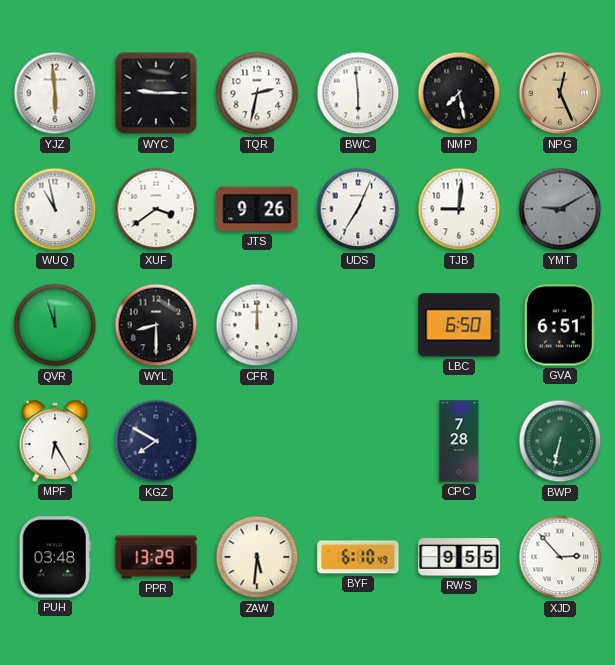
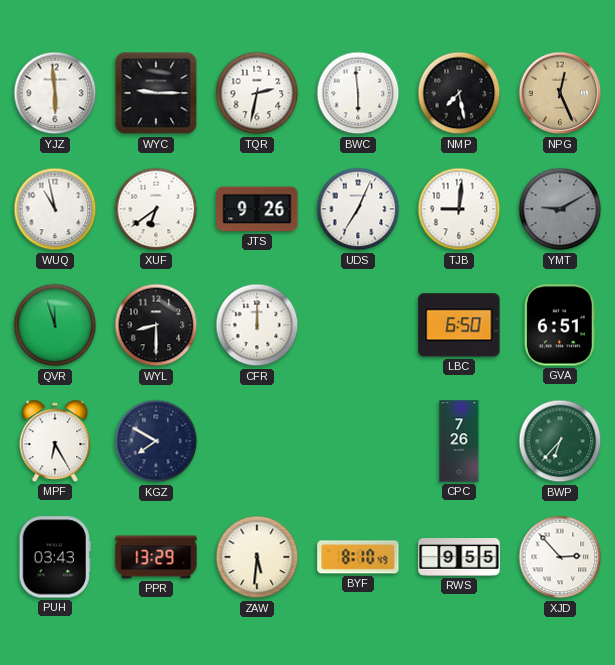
XUF: 3:39 -> 6:39
CPC: 7:28 -> 7:26
BWP: 6:32 -> 6:37
PUH: 03:48 -> 03:43
BYF: 6:10 -> 8:10
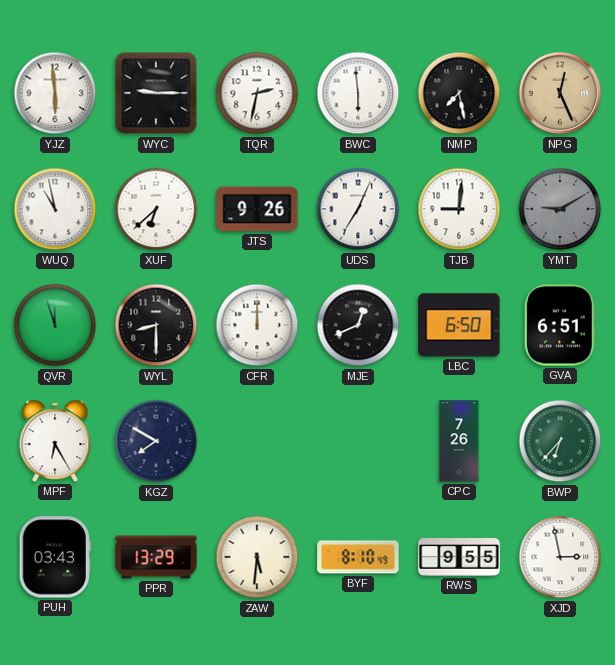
XUF: 6:39 -> 6:38
MJE: none -> 12:41
XJD: 2:53 -> 2:58
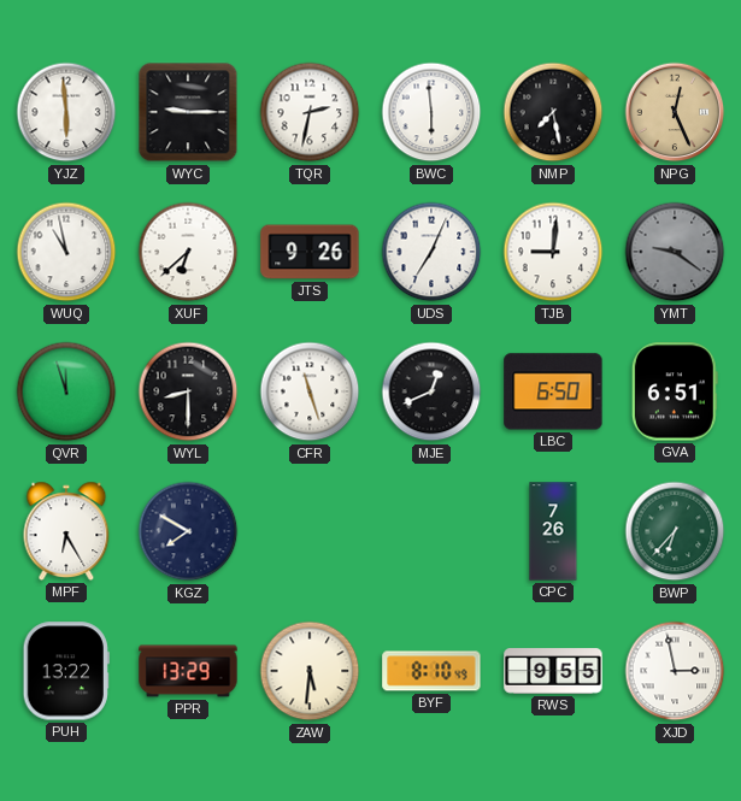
YMT: 9:10 -> 9:21
CFR: 12:00 -> 11:27
PUH: 03:43 -> 13:22
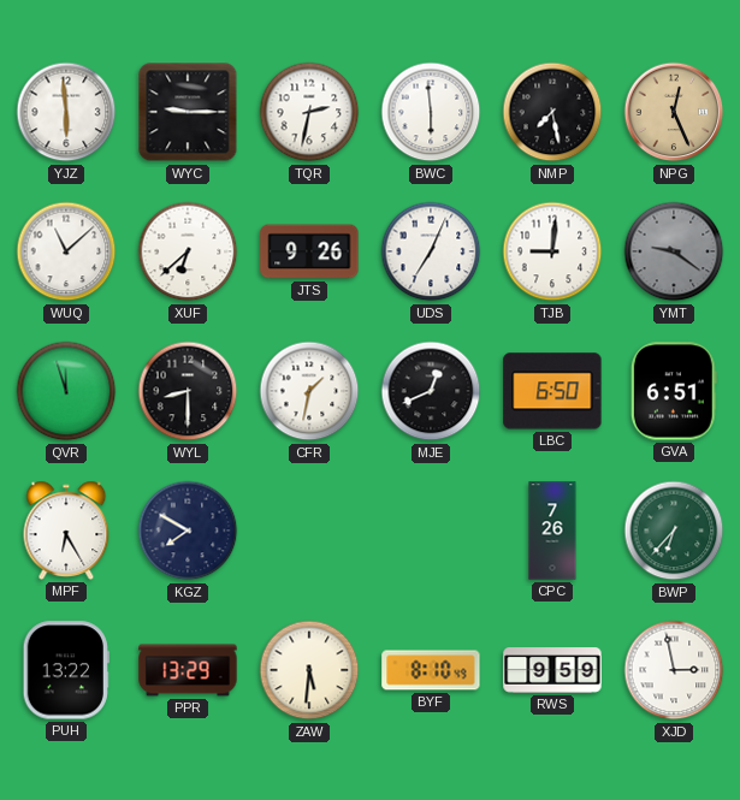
WUQ: 10:58 -> 11:08
CFR: 11:27 -> 1:32
RWS: 9:55 -> 9:59
